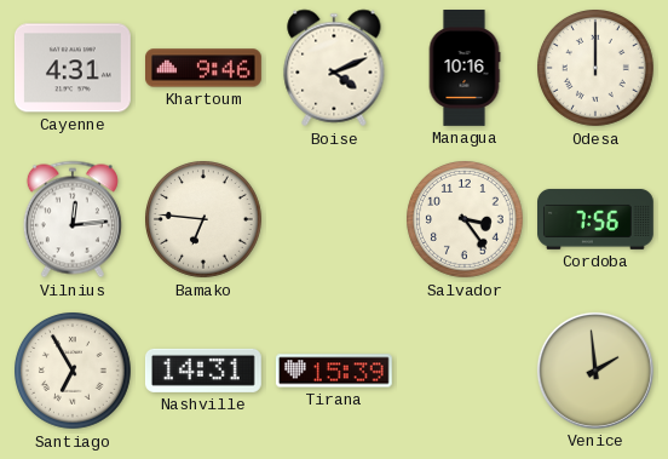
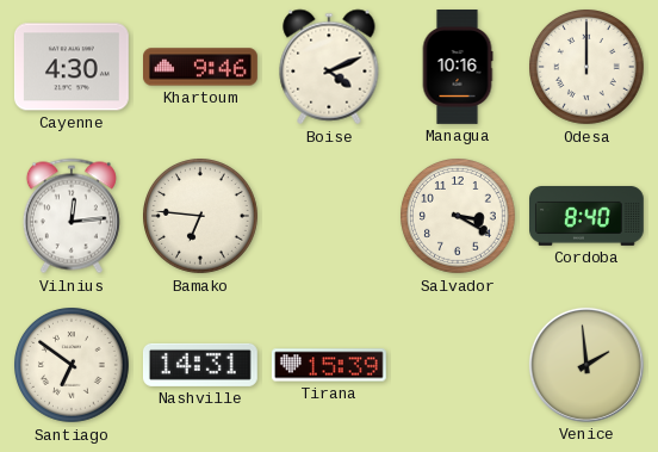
Cayenne: 4:31 -> 4:30
Salvador: 3:24 -> 3:20
Cordoba: 7:56 -> 8:40
Santiago: 6:55 -> 6:51
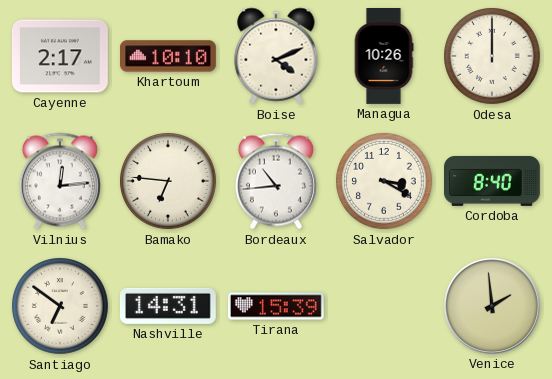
Cayenne: 4:30 -> 2:17
Khartoum: 9:46 -> 10:10
Managua: 10:16 -> 10:26
Bordeaux: none -> 10:44
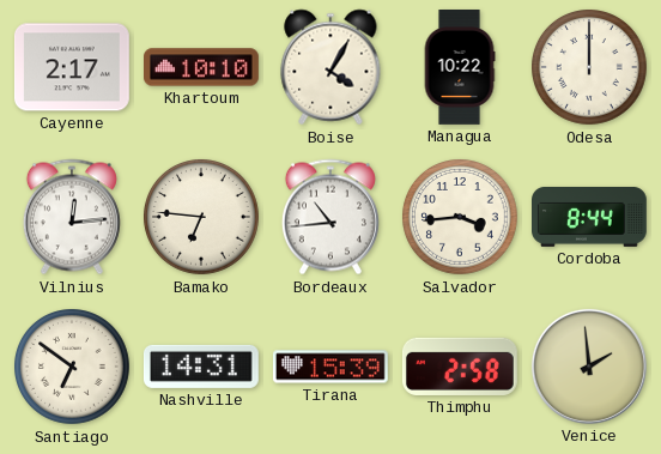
Boise: 4:11 -> 4:05
Managua: 10:26 -> 10:22
Salvador: 3:20 -> 3:44
Cordoba: 8:40 -> 8:44
Thimphu: none -> 2:58
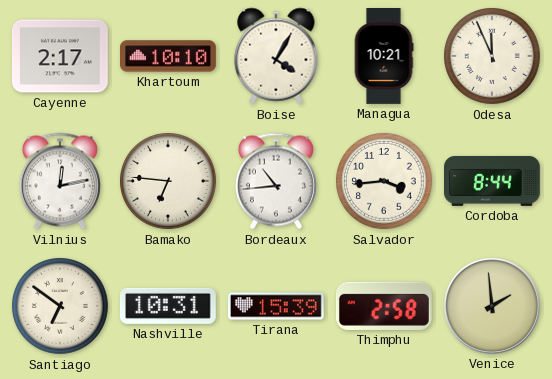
Managua: 10:22 -> 10:21
Odesa: 12:00 -> 11:56
Vilnius: 12:14 -> 12:13
Nashville: 14:31 -> 10:31
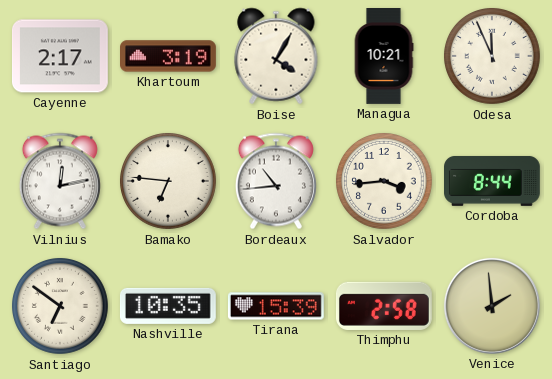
Khartoum: 10:10 -> 3:19
Nashville: 10:31 -> 10:35
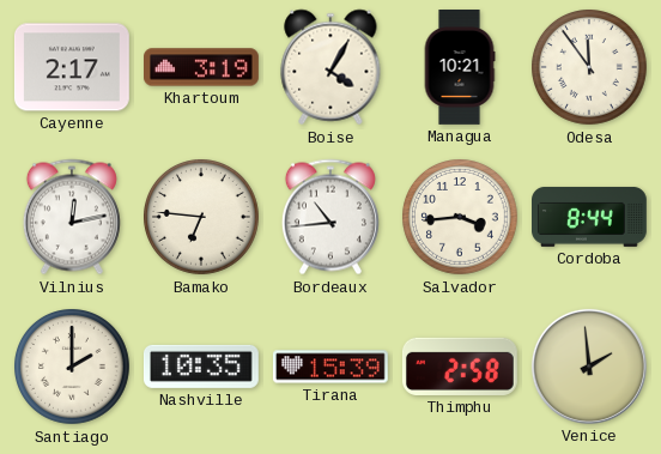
Odesa: 11:56 -> 11:54
Santiago: 6:51 -> 2:00
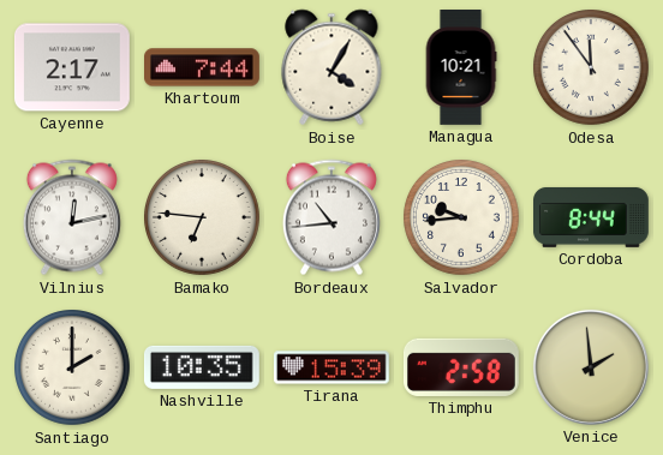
Khartoum: 3:19 -> 7:44
Salvador: 3:44 -> 9:44
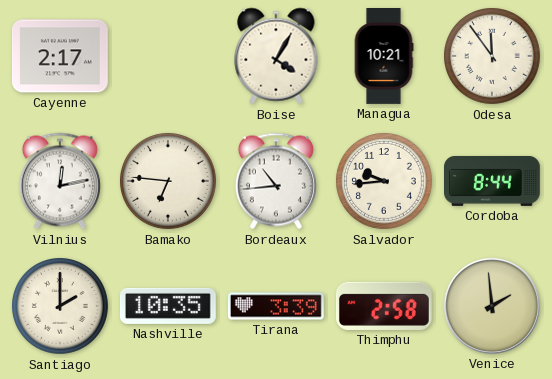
Khartoum: 7:44 -> none
Tirana: 15:39 -> 3:39
